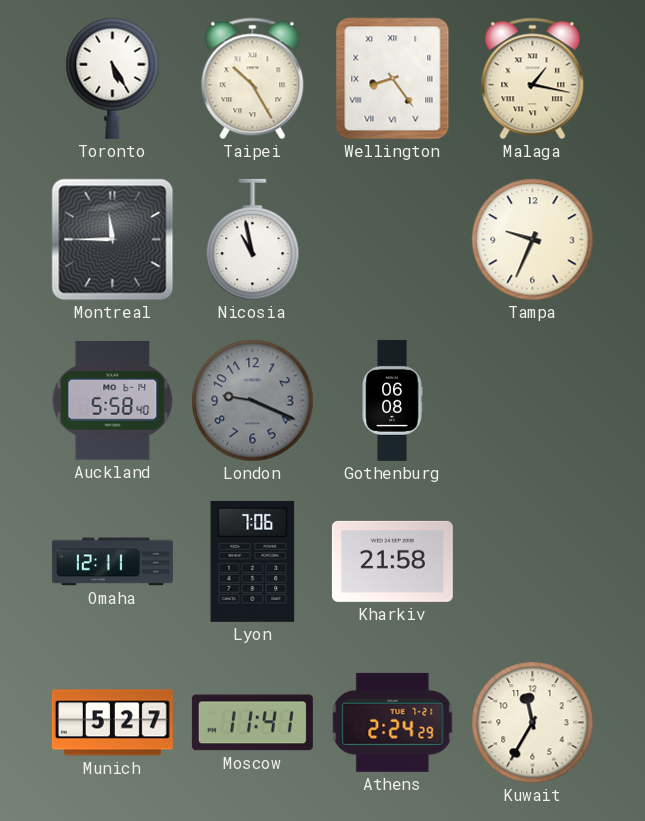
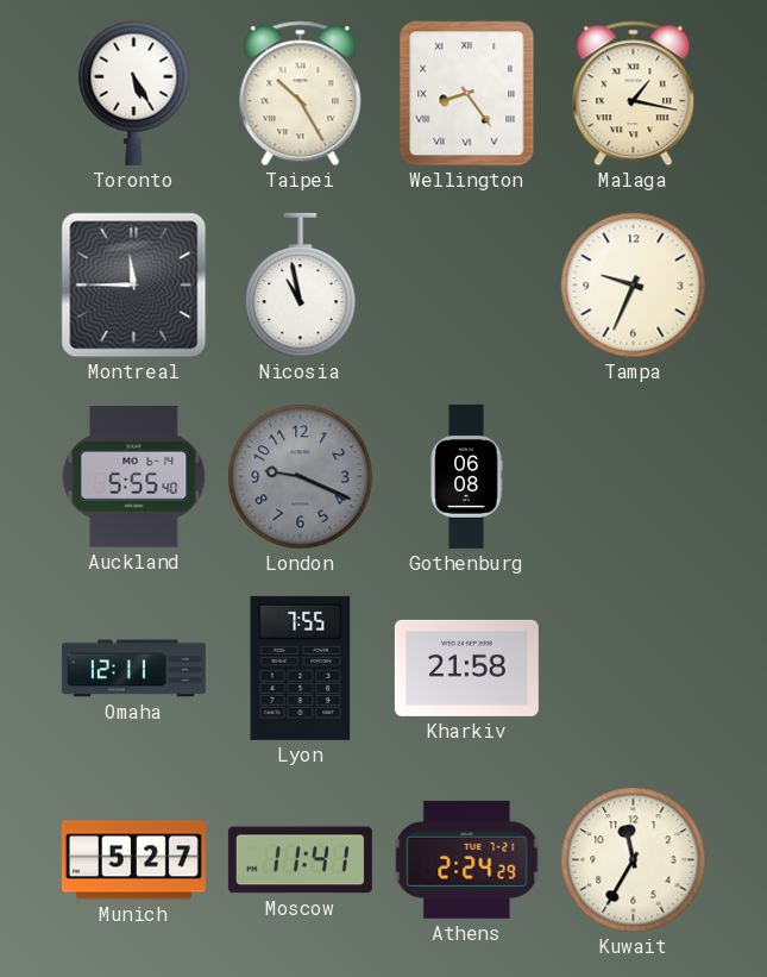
Auckland: 5:58 -> 5:55
Lyon: 7:06 -> 7:55
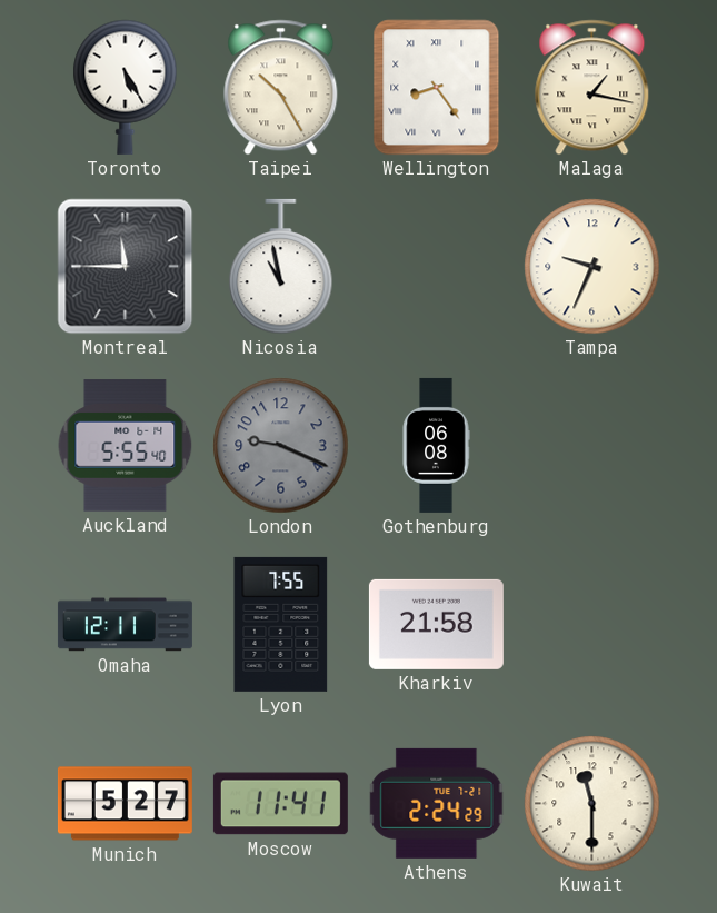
Kuwait: 11:35 -> 11:30
